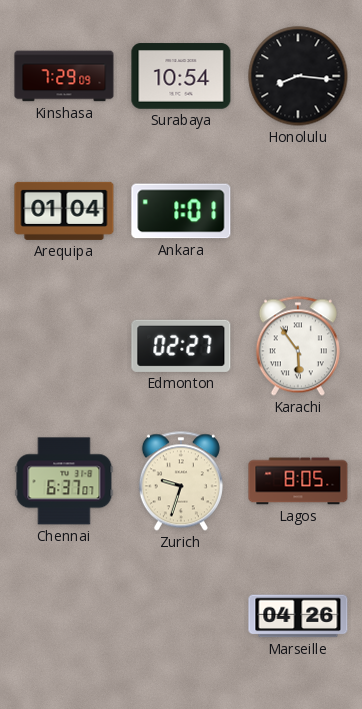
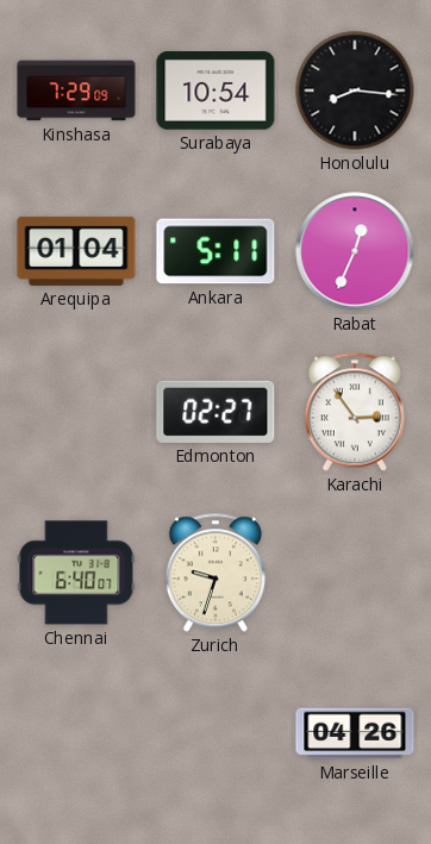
Ankara: 1:01 -> 5:11
Rabat: none -> 12:34
Karachi: 5:54 -> 2:54
Chennai: 6:37 -> 6:40
Lagos: 8:05 -> none
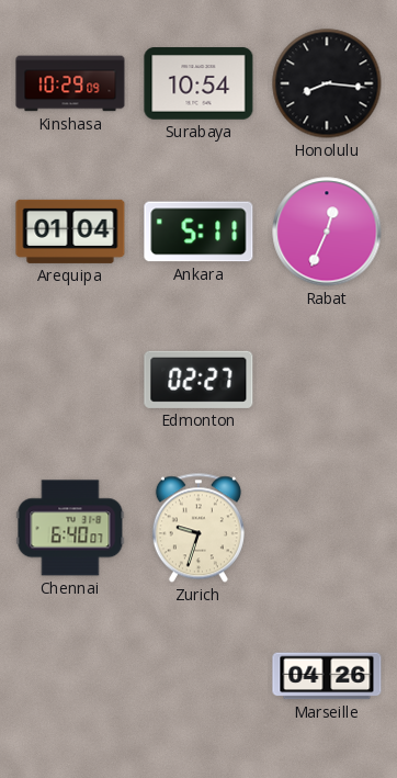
Kinshasa: 7:29 -> 10:29
Karachi: 2:54 -> none
